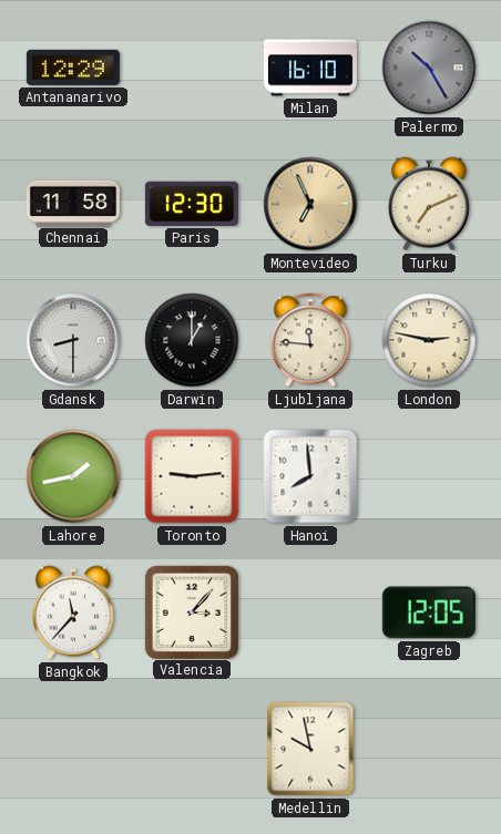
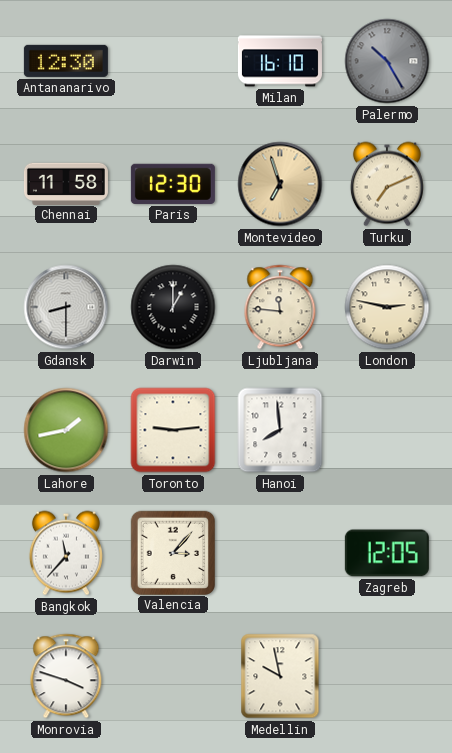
Antananarivo: 12:29 -> 12:30
Montevideo: 6:56 -> 6:57
Monrovia: none -> 3:48
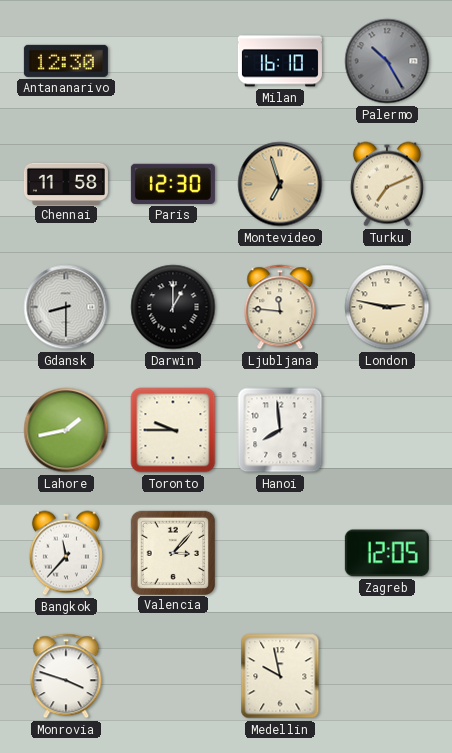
Toronto: 9:14 -> 9:45
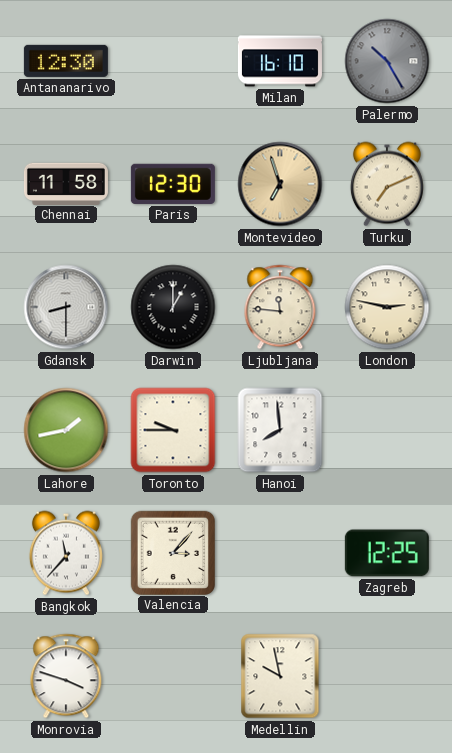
Zagreb: 12:05 -> 12:25
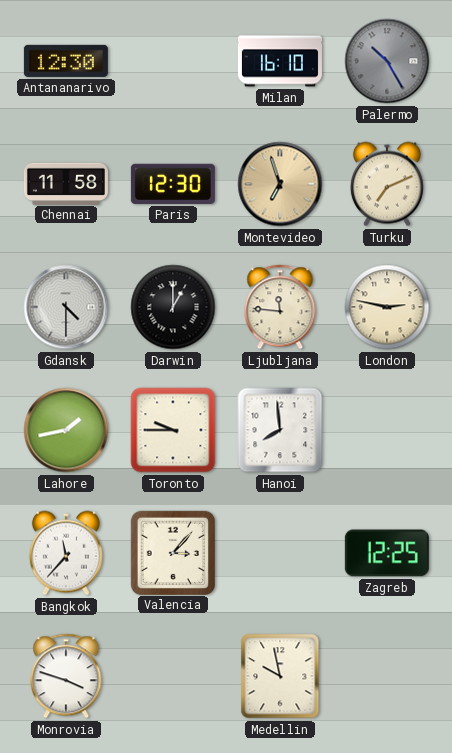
Gdansk: 8:30 -> 4:30
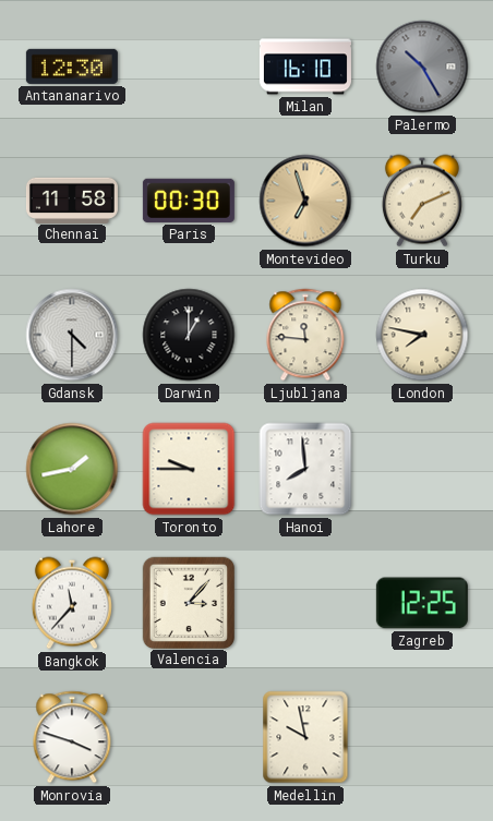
Paris: 12:30 -> 00:30
London: 2:47 -> 7:47
